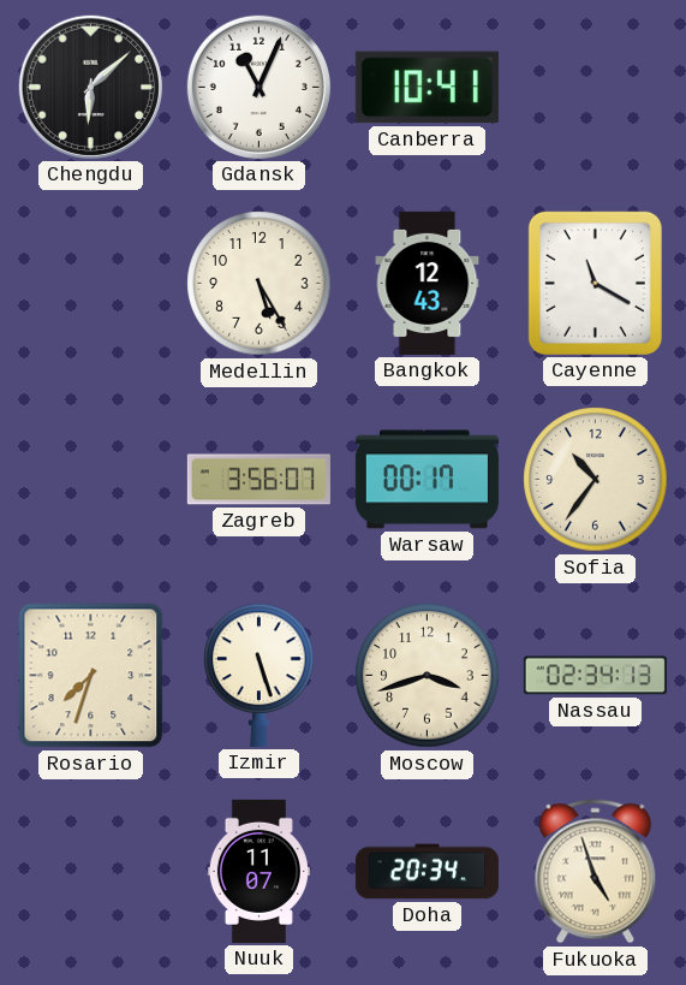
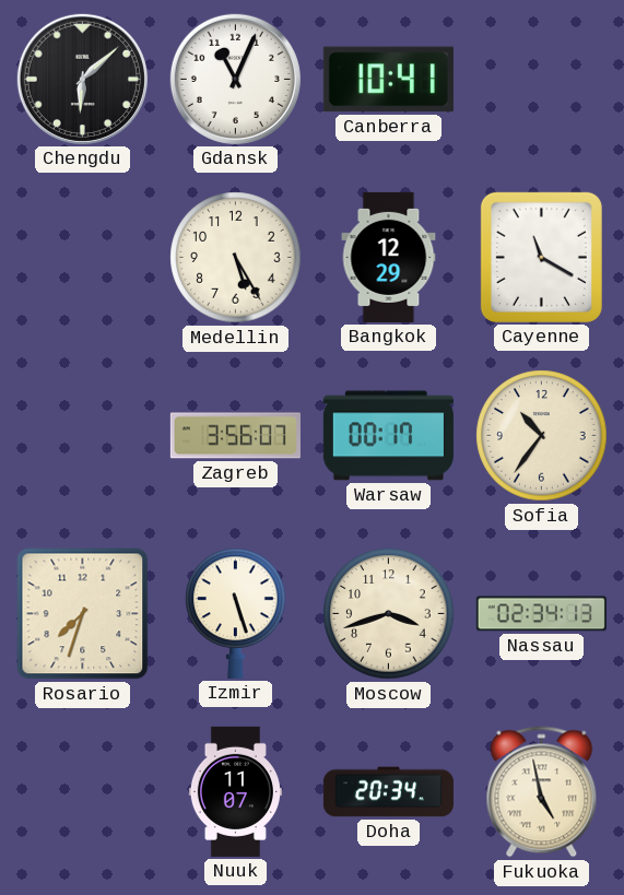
Bangkok: 12:43 -> 12:29
Fukuoka: 4:57 -> 4:58
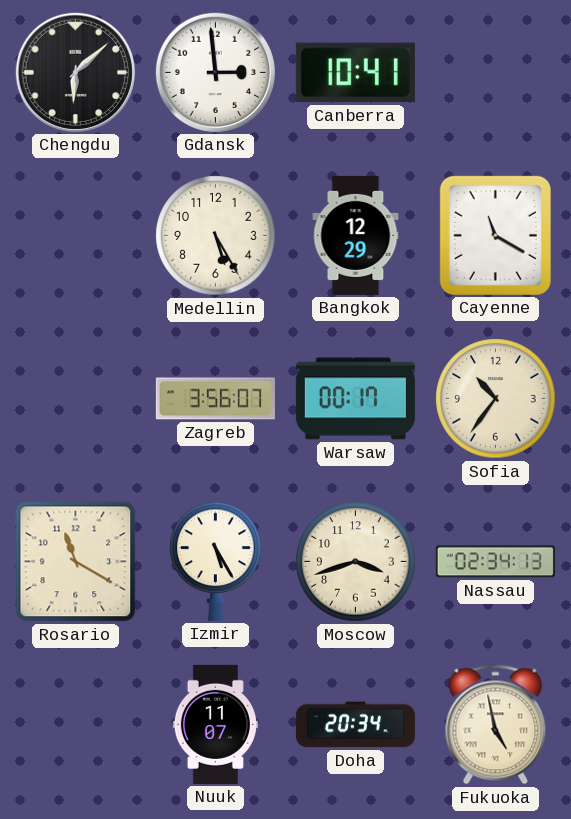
Gdansk: 11:04 -> 2:59
Rosario: 7:33 -> 11:20
Izmir: 5:27 -> 5:25
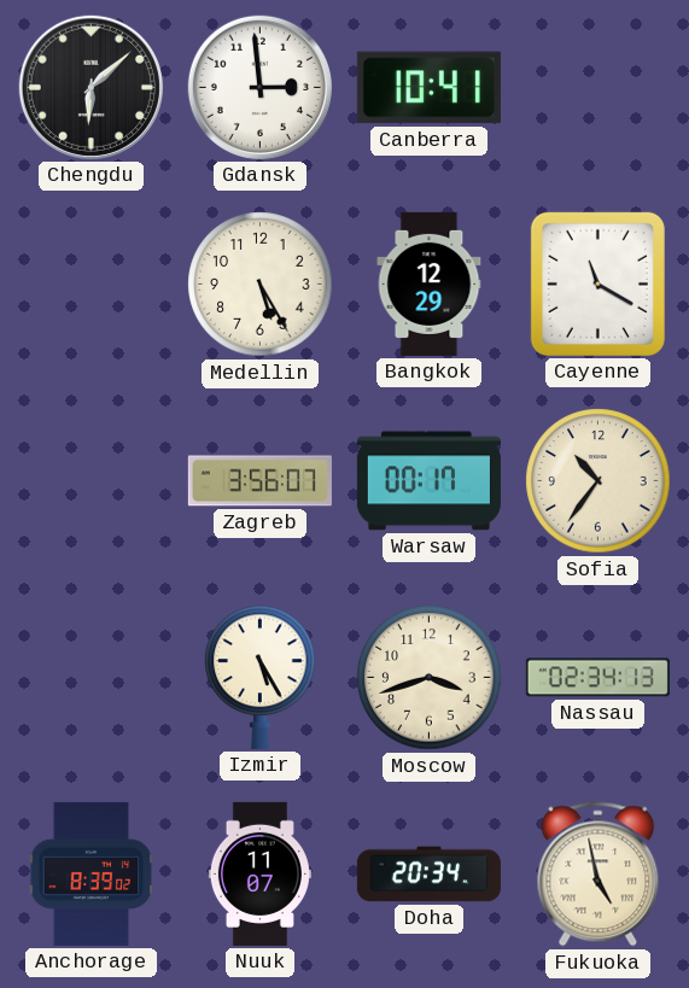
Rosario: 11:20 -> none
Anchorage: none -> 8:39
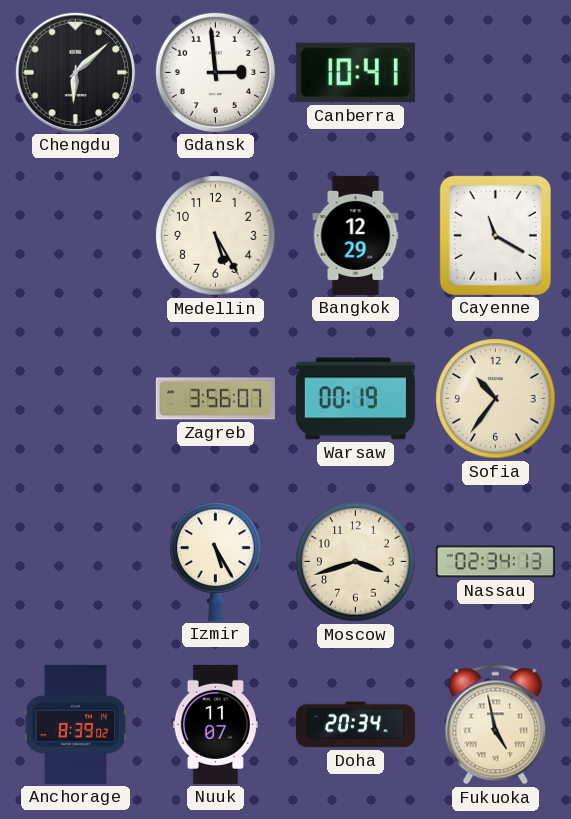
Warsaw: 00:17 -> 00:19
